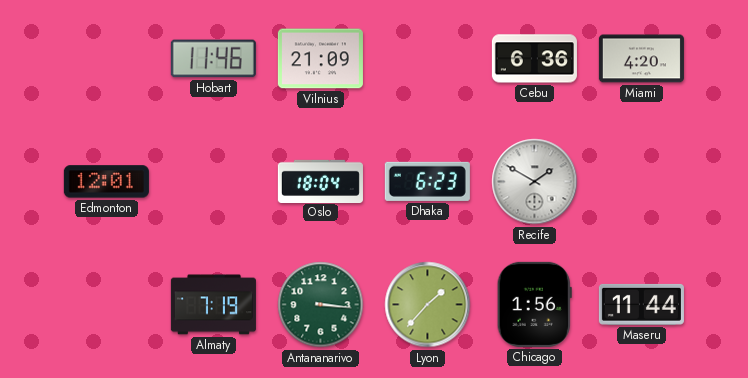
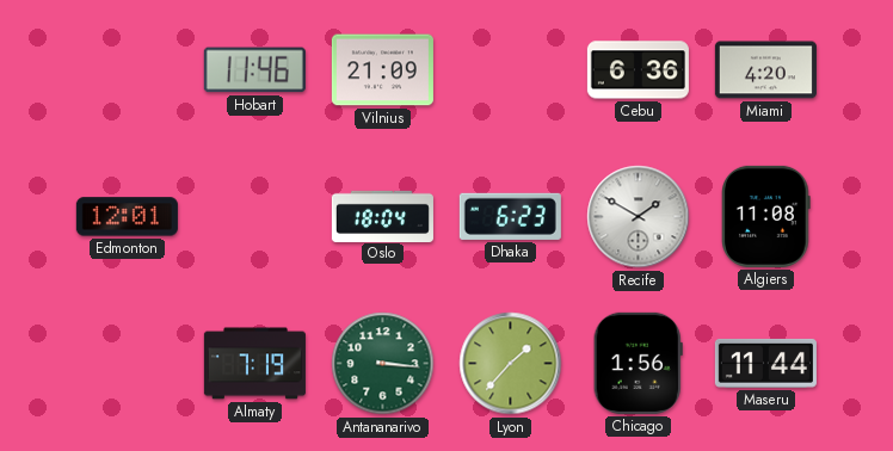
Algiers: none -> 11:08
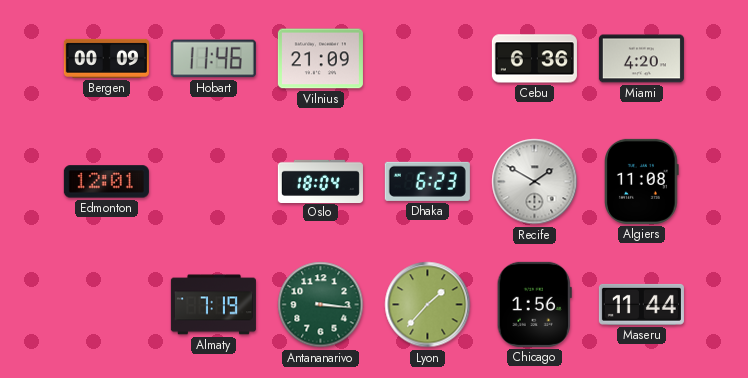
Bergen: none -> 00:09
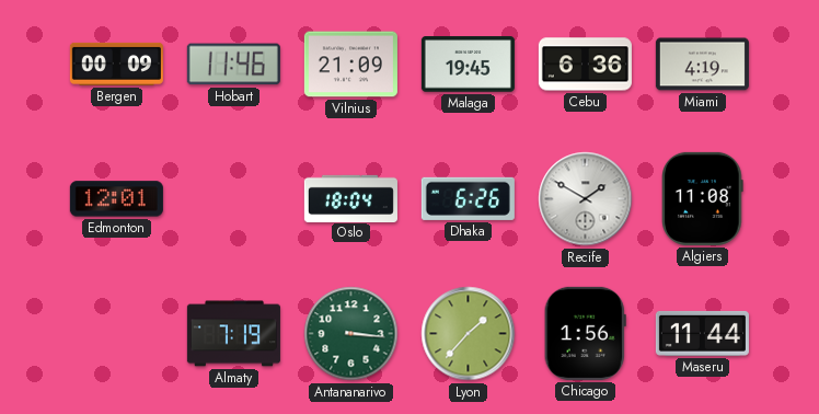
Malaga: none -> 19:45
Miami: 4:20 -> 4:19
Dhaka: 6:23 -> 6:26
